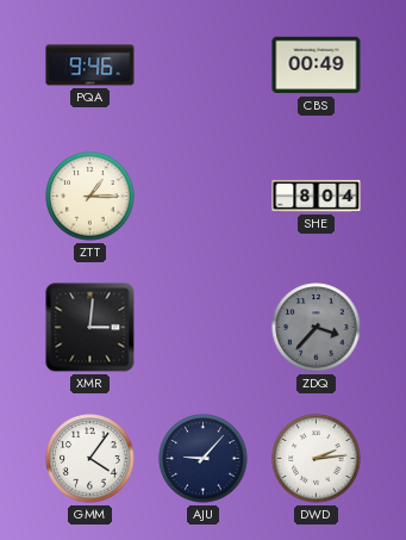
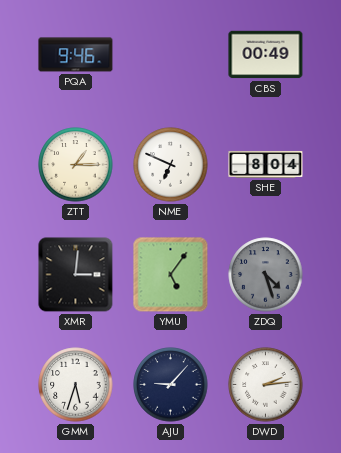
NME: none -> 6:49
YMU: none -> 5:06
ZDQ: 3:37 -> 4:27
GMM: 4:06 -> 5:33
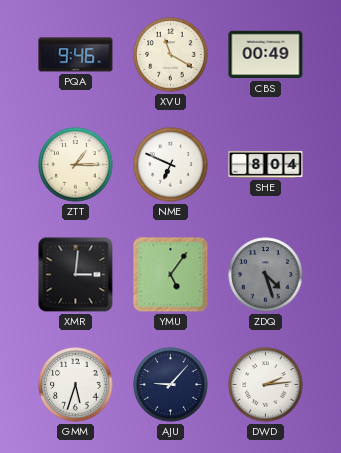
XVU: none -> 11:20
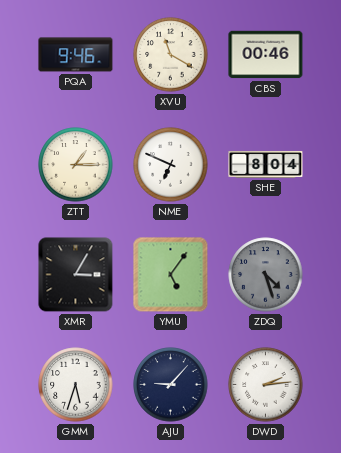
CBS: 00:49 -> 00:46
XMR: 3:01 -> 3:05
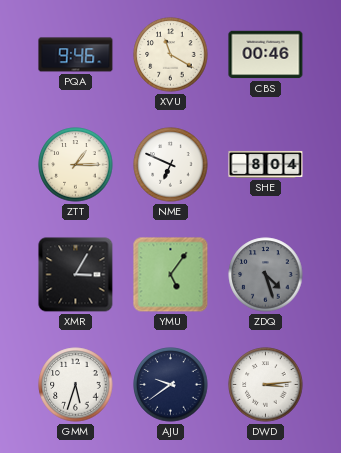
AJU: 9:07 -> 9:39
DWD: 2:14 -> 3:14
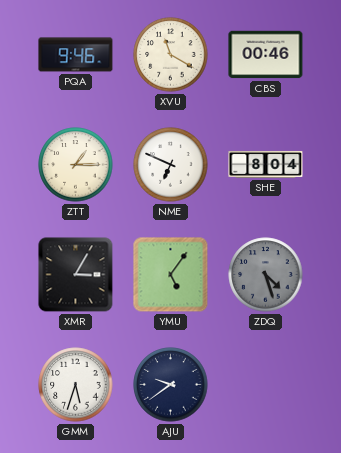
DWD: 3:14 -> none
